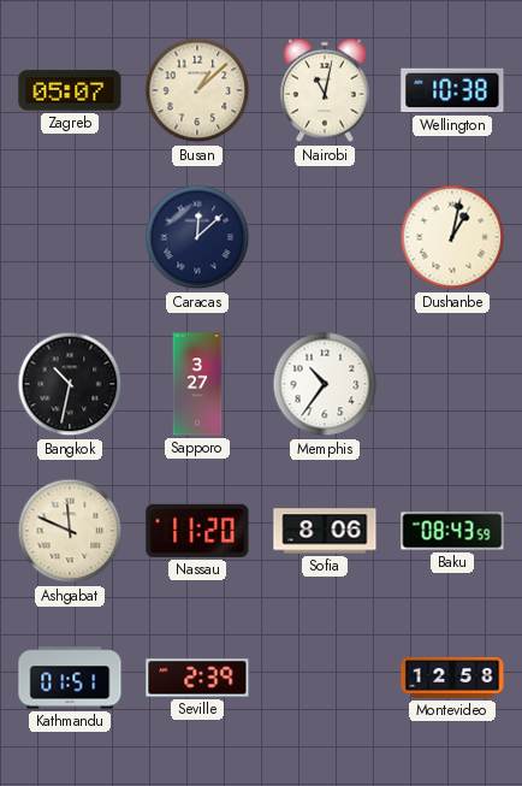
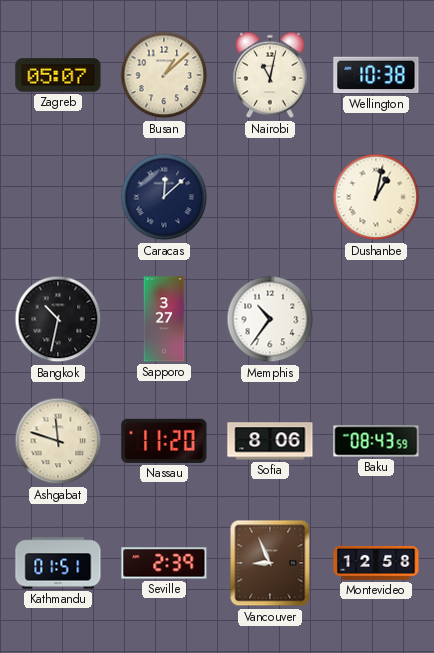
Ashgabat: 11:49 -> 11:48
Vancouver: none -> 8:56
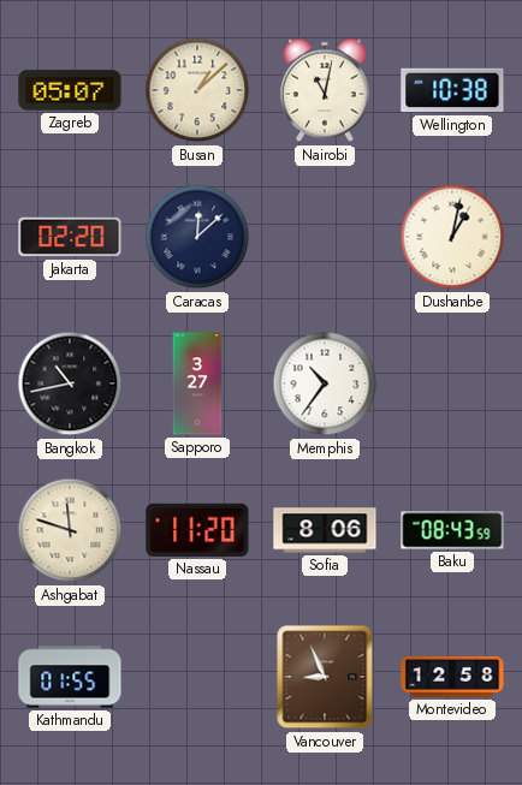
Jakarta: none -> 02:20
Bangkok: 10:32 -> 10:43
Kathmandu: 01:51 -> 01:55
Seville: 2:39 -> none
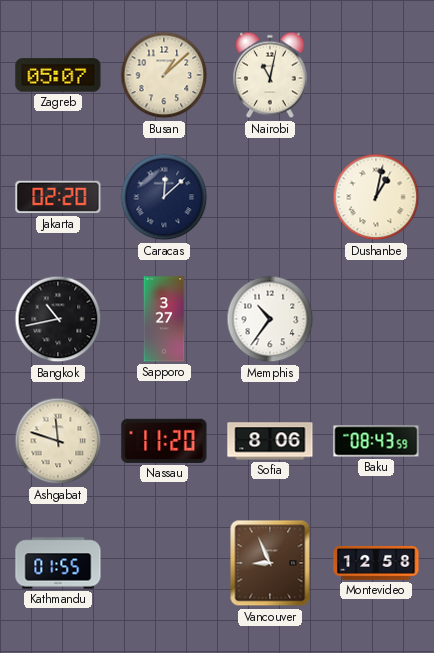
Wellington: 10:38 -> none
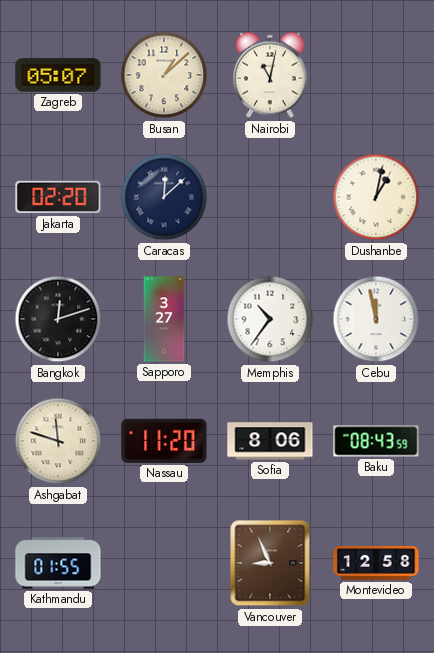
Bangkok: 10:43 -> 12:12
Cebu: none -> 11:58
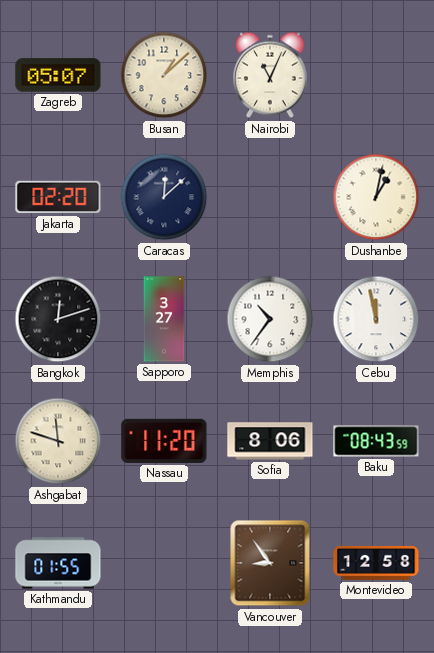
Nairobi: 11:02 -> 11:04
Vancouver: 8:56 -> 8:54
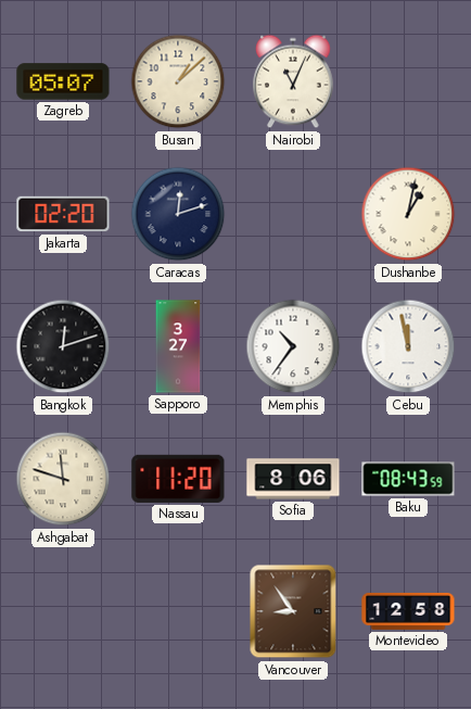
Caracas: 12:08 -> 12:12
Kathmandu: 01:55 -> none
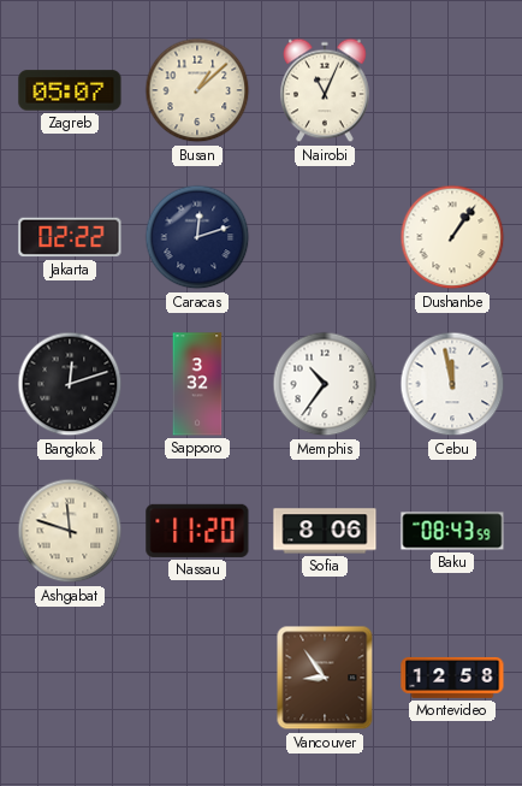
Jakarta: 02:20 -> 02:22
Dushanbe: 1:02 -> 1:06
Sapporo: 3:27 -> 3:32
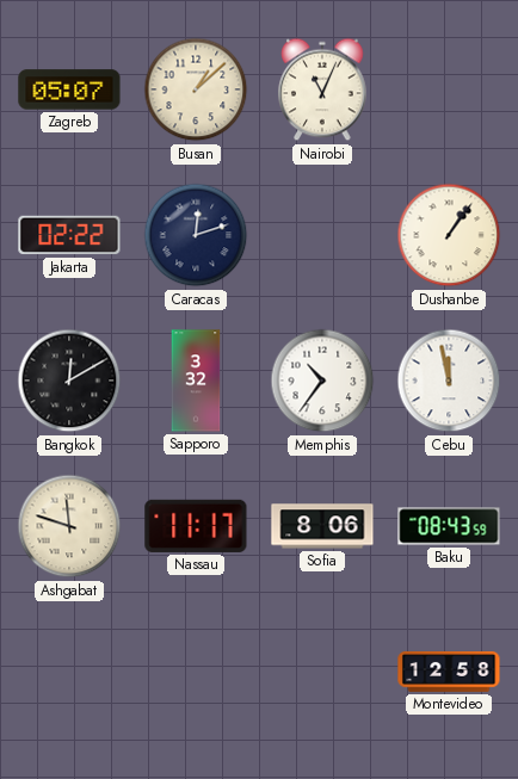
Bangkok: 12:12 -> 12:10
Nassau: 11:20 -> 11:17
Vancouver: 8:54 -> none
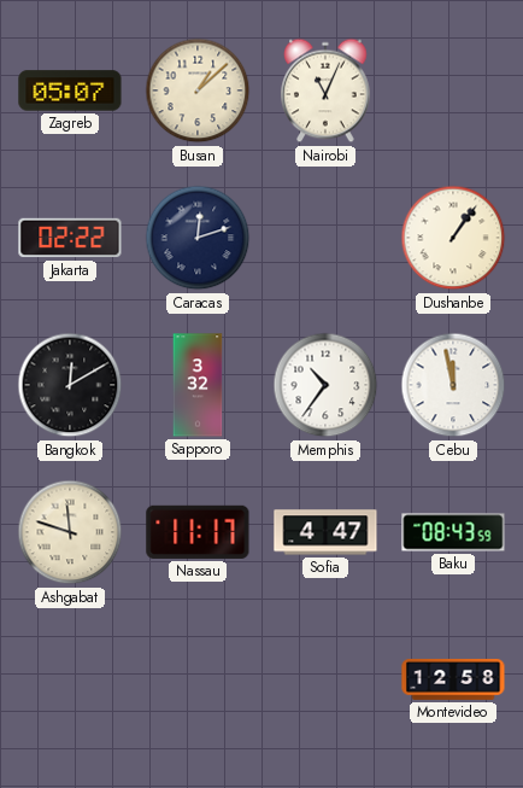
Sofia: 8:06 -> 4:47
